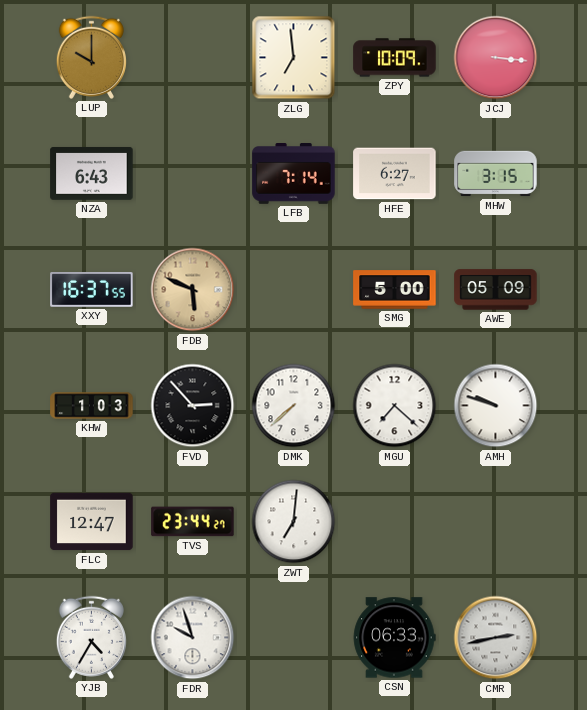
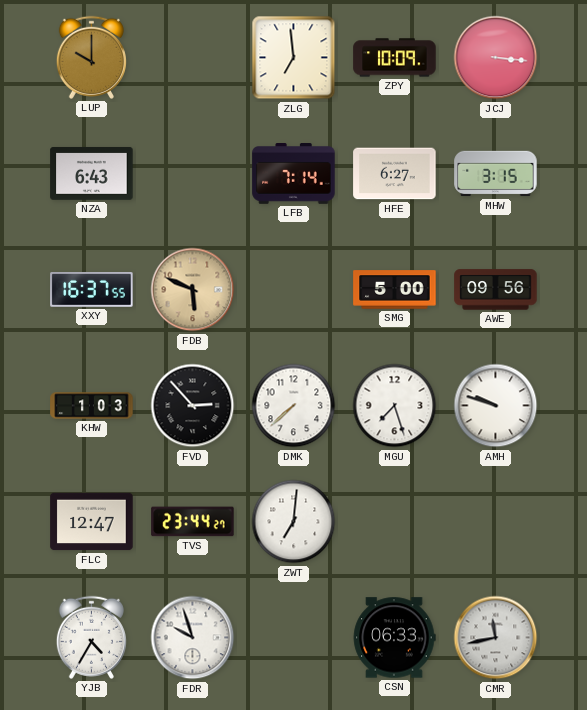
AWE: 05:09 -> 09:56
MGU: 7:22 -> 7:27
CMR: 2:43 -> 11:43
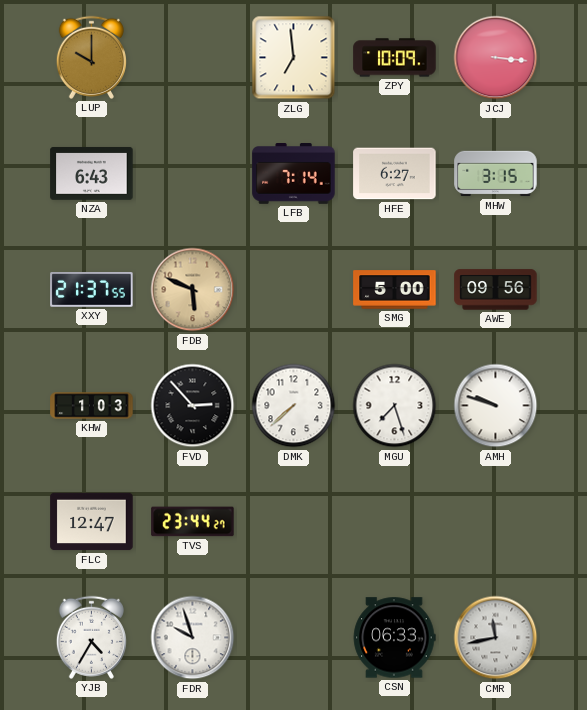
XXY: 16:37 -> 21:37
ZWT: 7:01 -> none
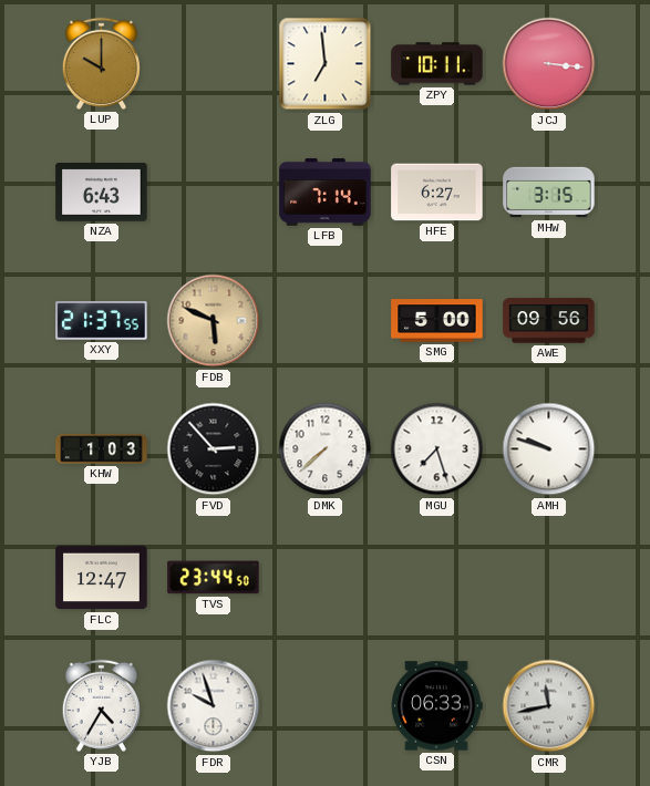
ZPY: 10:09 -> 10:11
TVS: 23:44:27 -> 23:44:50
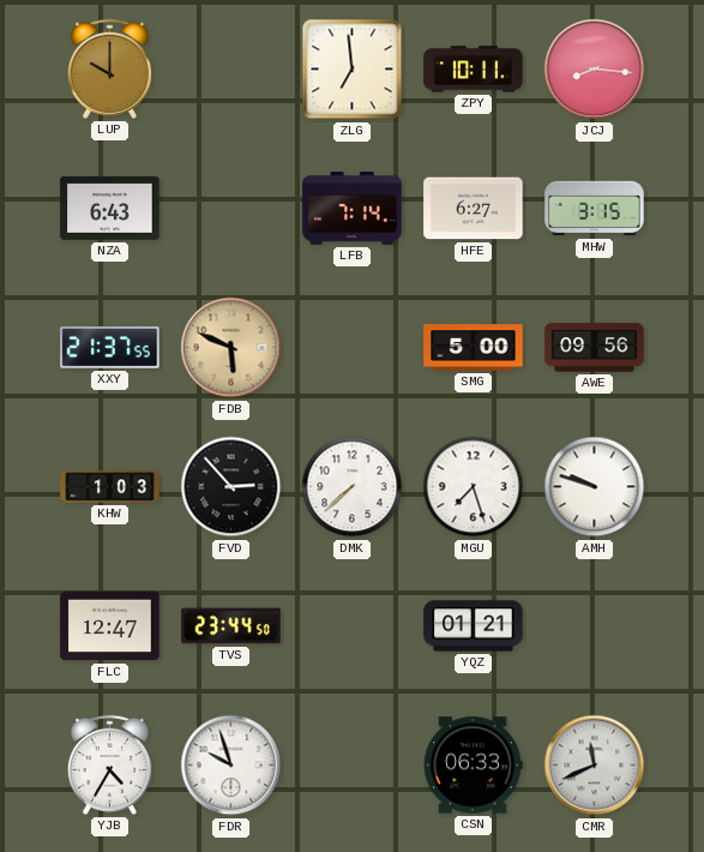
JCJ: 3:16 -> 8:16
YQZ: none -> 01:21
CMR: 11:43 -> 11:41
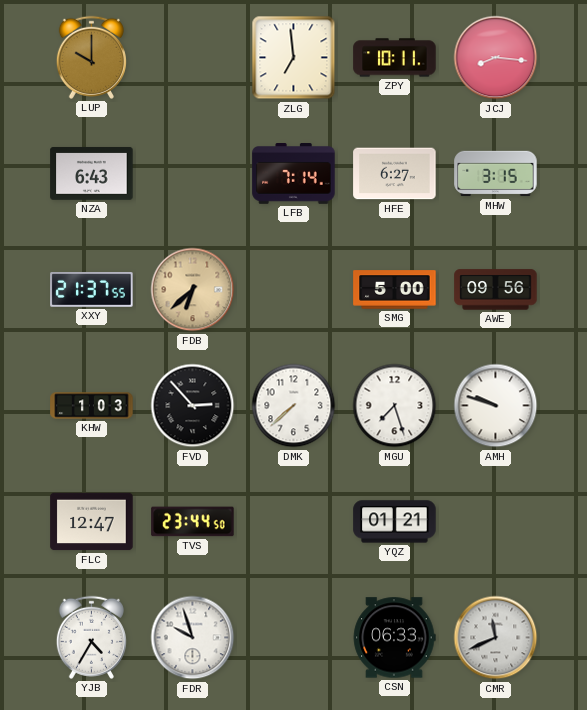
FDB: 5:49 -> 6:38
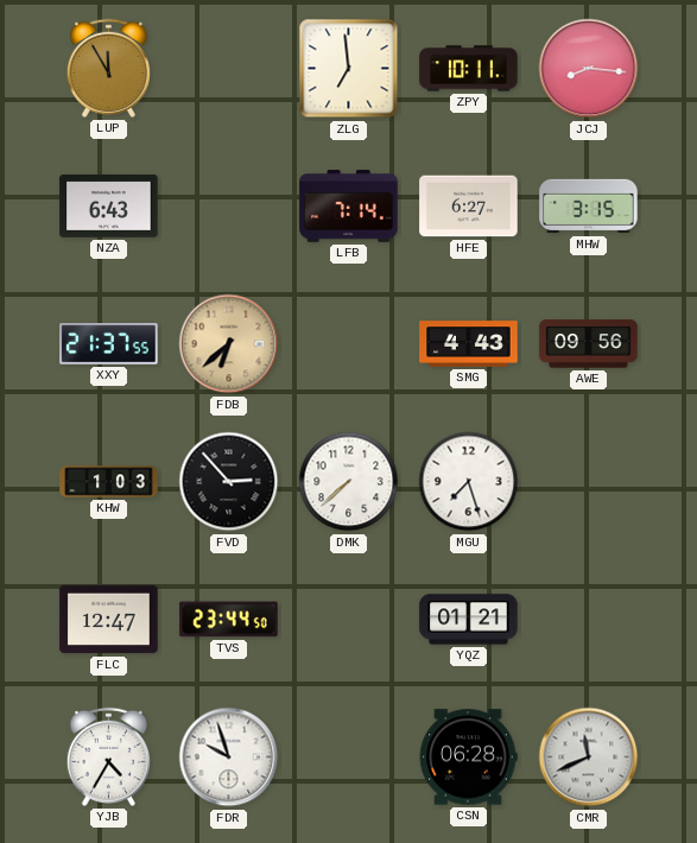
LUP: 10:00 -> 11:55
SMG: 5:00 -> 4:43
AMH: 9:48 -> none
CSN: 06:33 -> 06:28
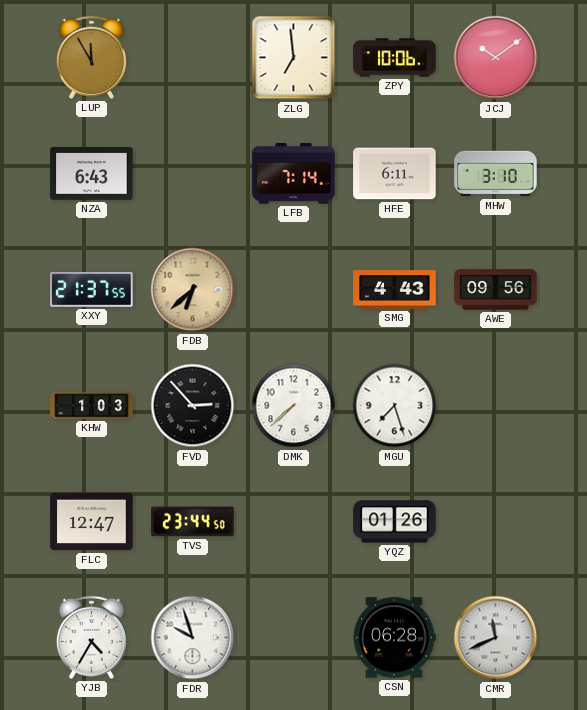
ZPY: 10:11 -> 10:06
JCJ: 8:16 -> 10:09
HFE: 6:27 -> 6:11
MHW: 3:15 -> 3:10
YQZ: 01:21 -> 01:26
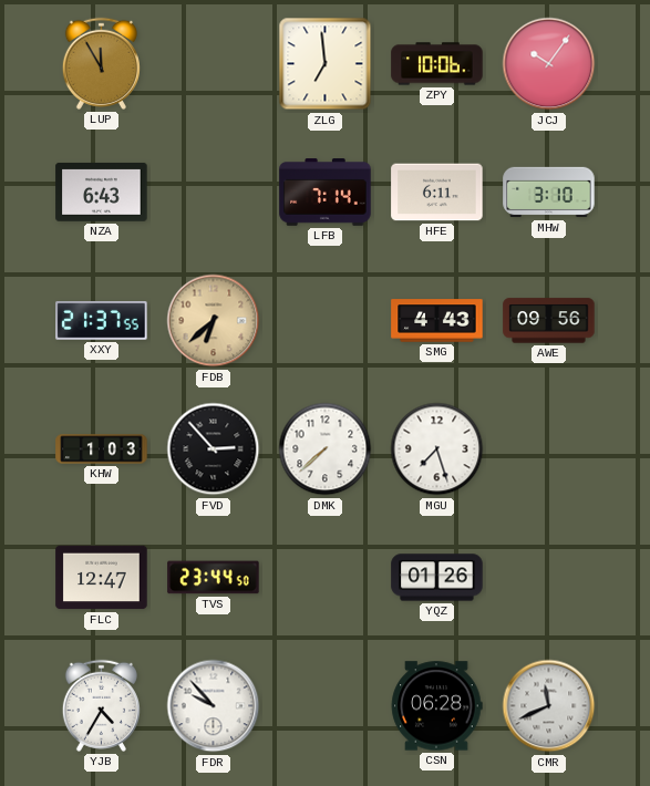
JCJ: 10:09 -> 10:06
FDR: 9:57 -> 9:53
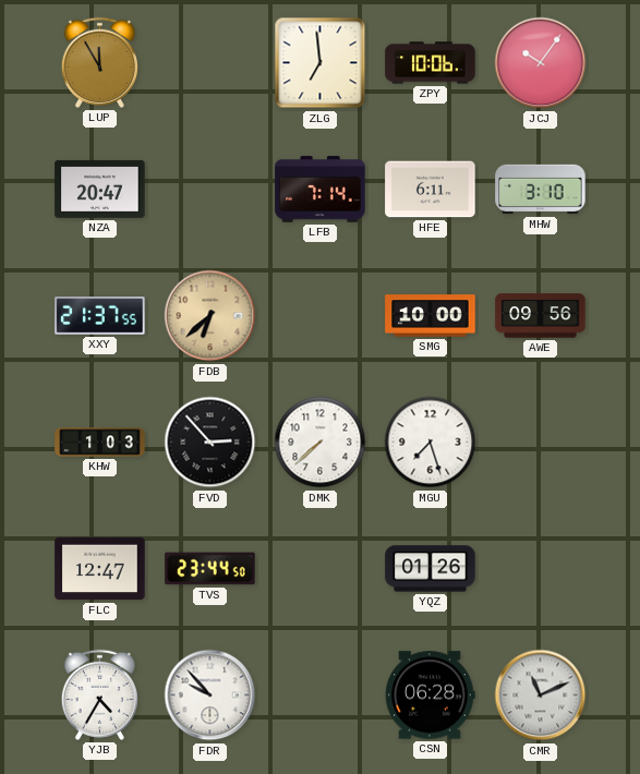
NZA: 6:43 -> 20:47
SMG: 4:43 -> 10:00
CMR: 11:41 -> 11:11
